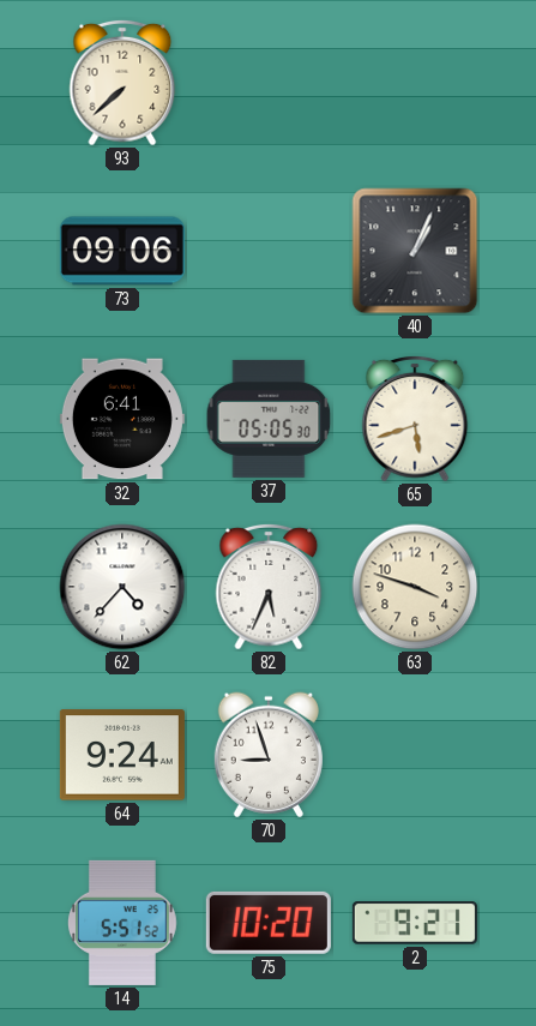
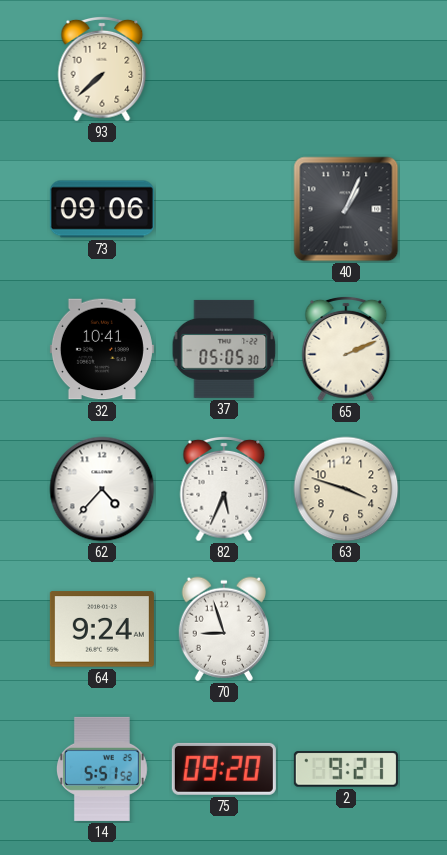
32: 6:41 -> 10:41
65: 5:42 -> 2:11
75: 10:20 -> 09:20
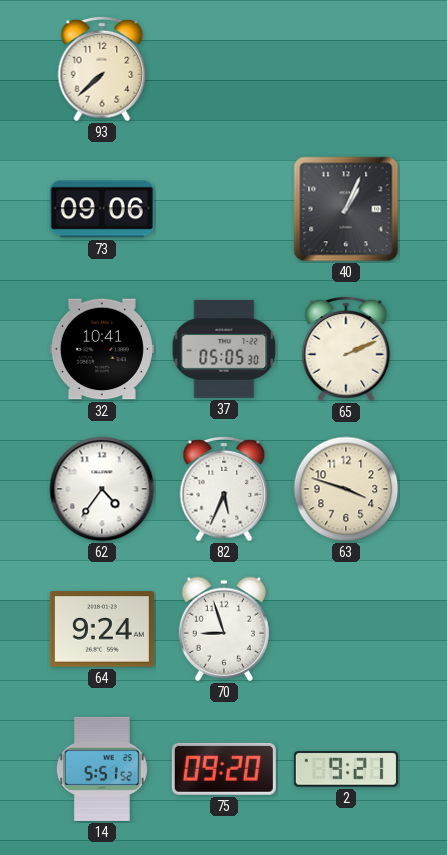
62: 4:37 -> 4:36
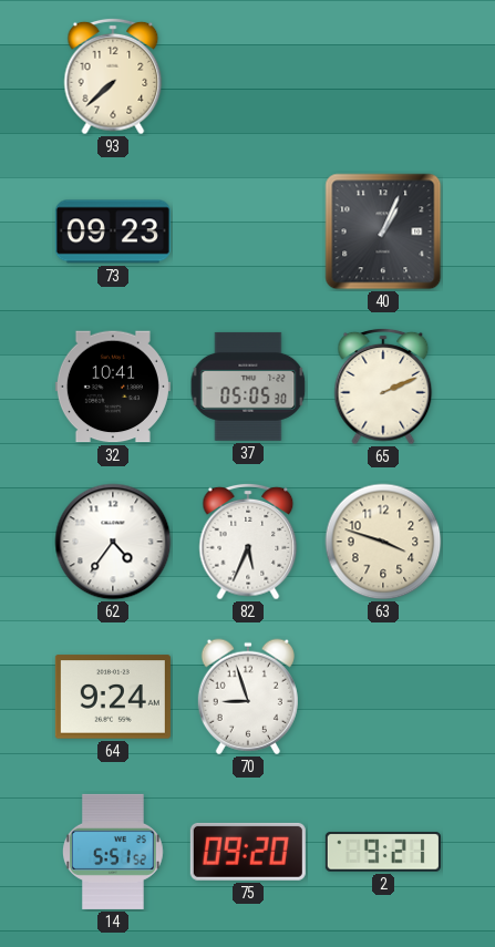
73: 09:06 -> 09:23
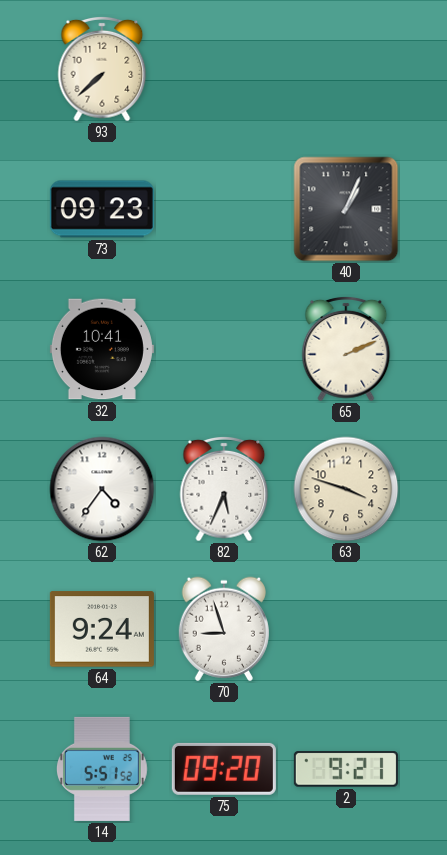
37: 05:05 -> none
